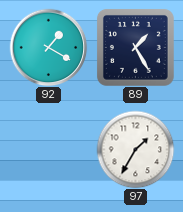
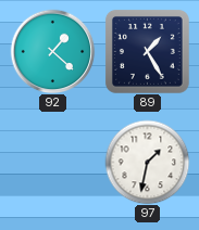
92: 1:20 -> 1:22
97: 1:35 -> 1:32
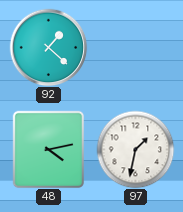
89: 1:25 -> none
48: none -> 4:13
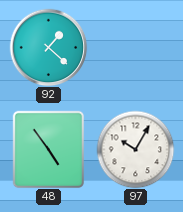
48: 4:13 -> 4:54
97: 1:32 -> 10:05
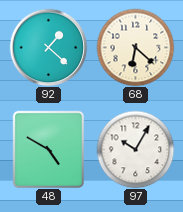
68: none -> 6:22
48: 4:54 -> 4:50
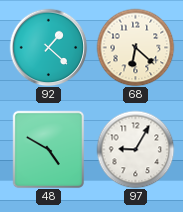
97: 10:05 -> 9:05
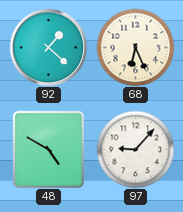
68: 6:22 -> 6:26
97: 9:05 -> 9:07
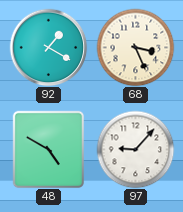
92: 1:22 -> 1:20
68: 6:26 -> 3:26
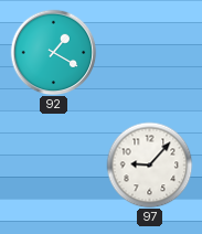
68: 3:26 -> none
48: 4:50 -> none
